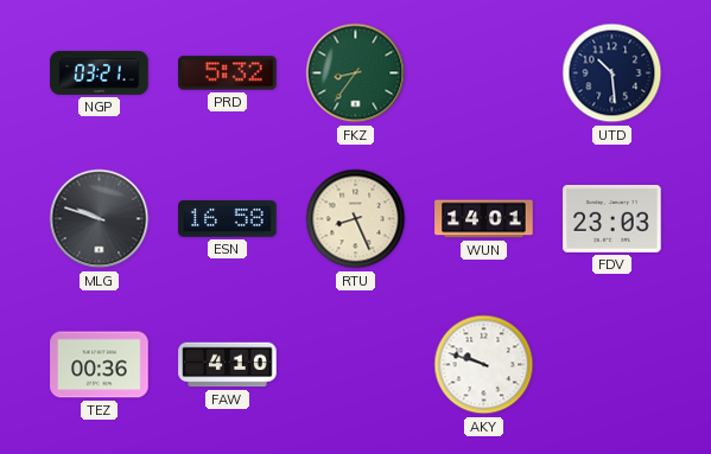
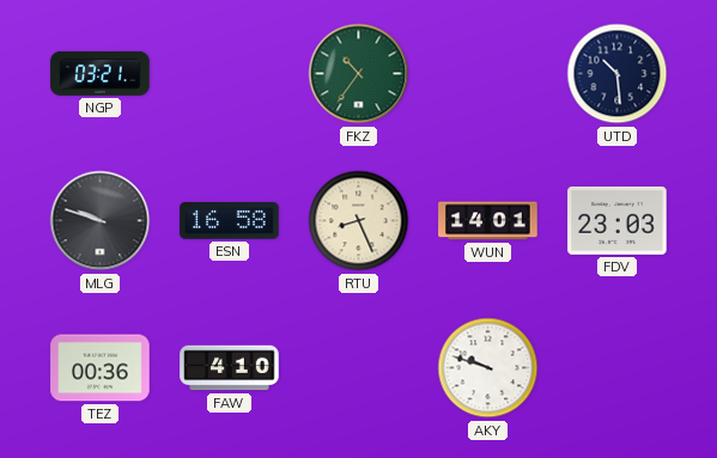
PRD: 5:32 -> none
FKZ: 8:36 -> 10:36
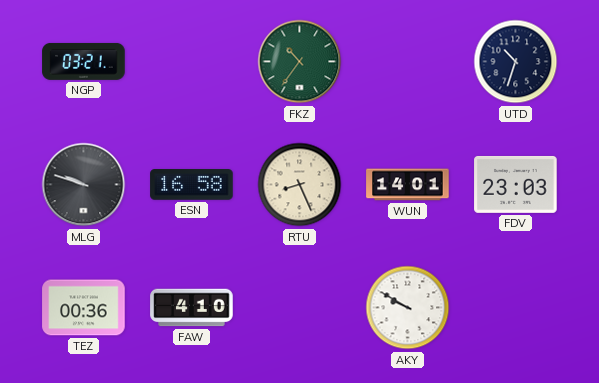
UTD: 10:29 -> 10:33
AKY: 9:48 -> 9:50
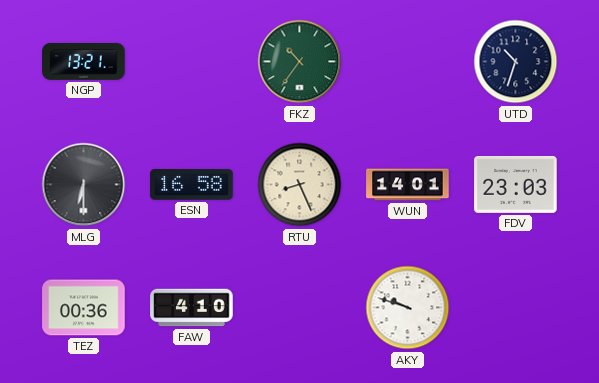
NGP: 03:21 -> 13:21
MLG: 9:48 -> 6:30
AKY: 9:50 -> 9:48
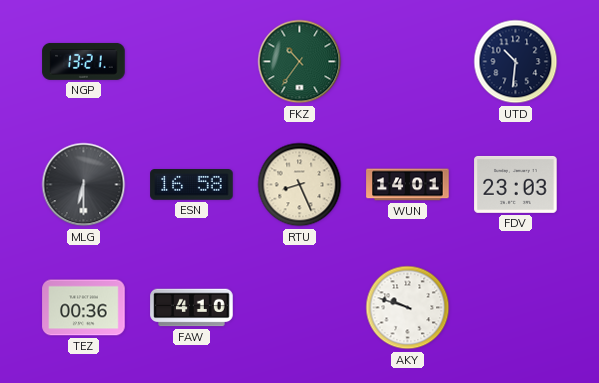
UTD: 10:33 -> 10:31
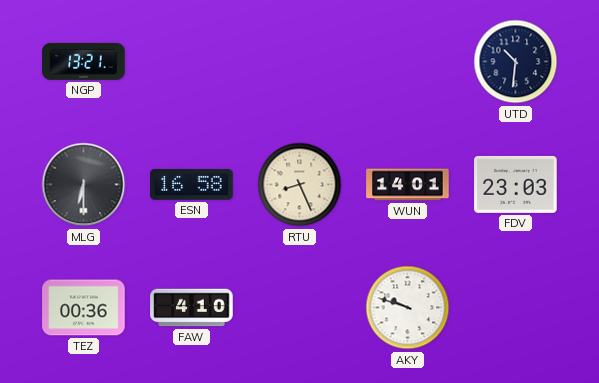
FKZ: 10:36 -> none
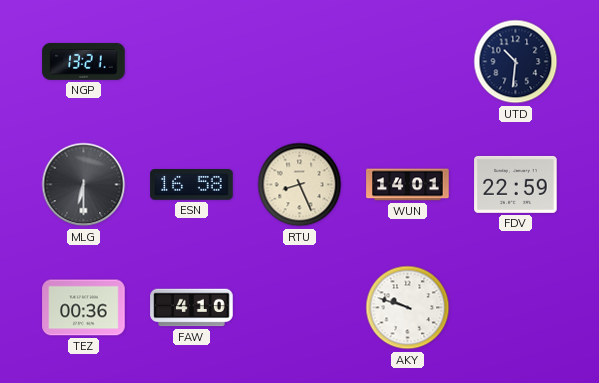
FDV: 23:03 -> 22:59
